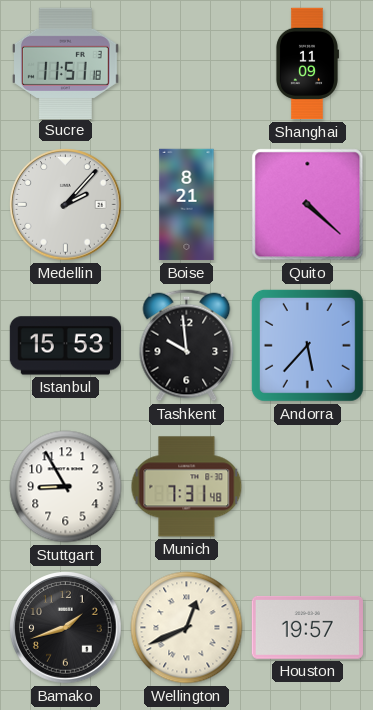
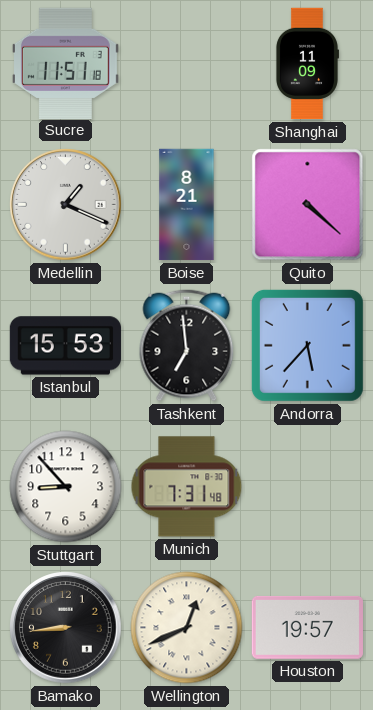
Medellin: 2:07 -> 1:19
Tashkent: 9:59 -> 6:59
Stuttgart: 8:55 -> 8:53
Bamako: 1:42 -> 8:44
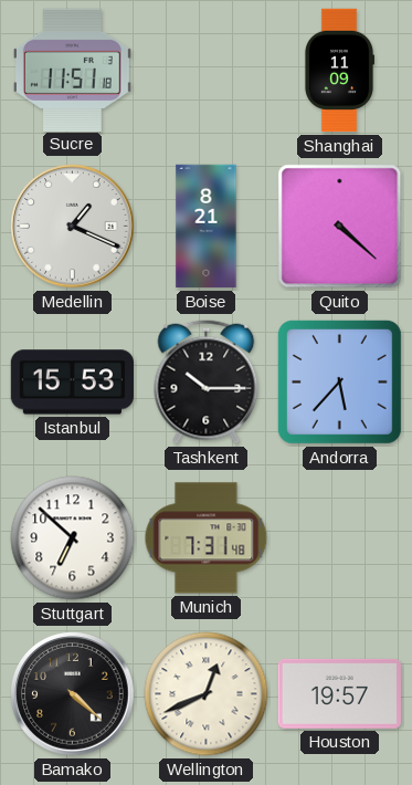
Tashkent: 6:59 -> 10:15
Stuttgart: 8:53 -> 6:52
Bamako: 8:44 -> 4:22
